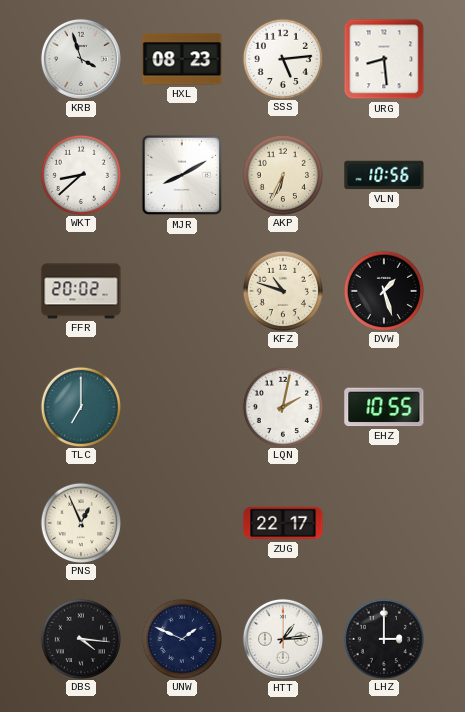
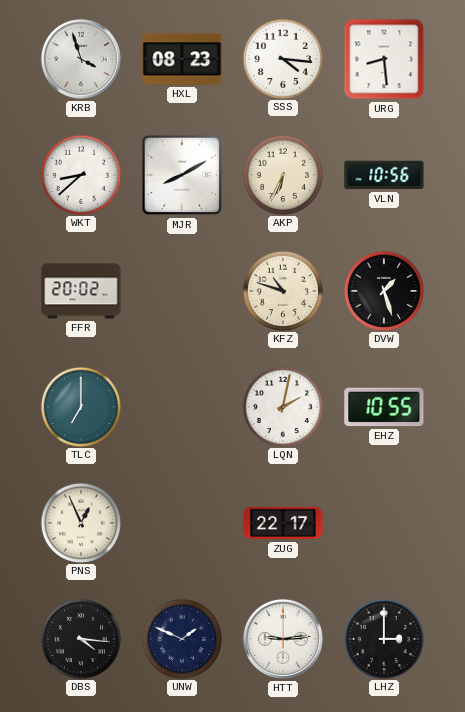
SSS: 5:14 -> 4:16
HTT: 1:14 -> 9:14
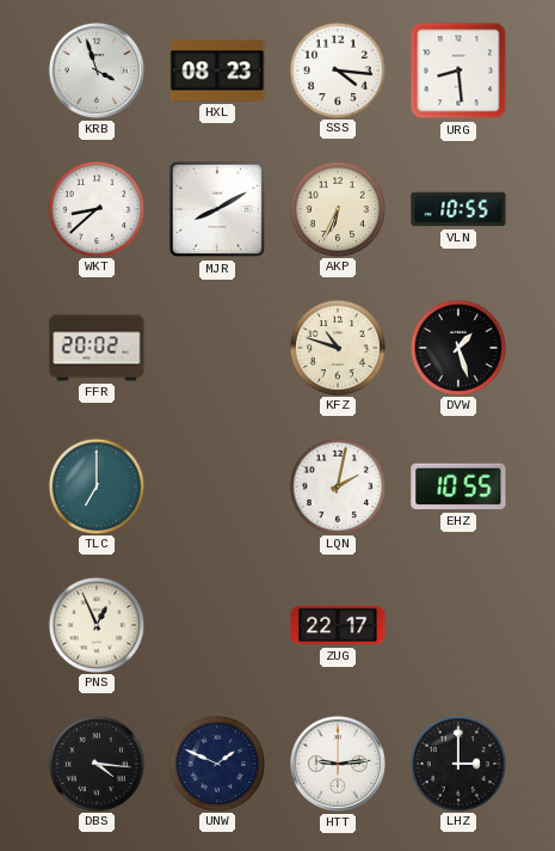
VLN: 10:56 -> 10:55
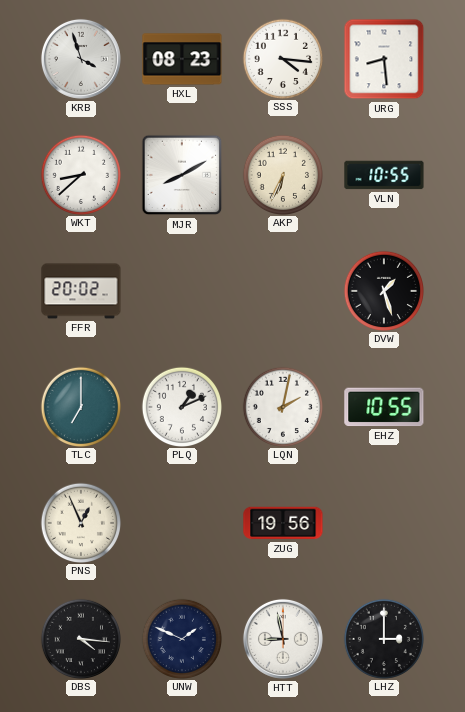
KFZ: 10:48 -> none
PLQ: none -> 1:11
ZUG: 22:17 -> 19:56
HTT: 9:14 -> 8:58
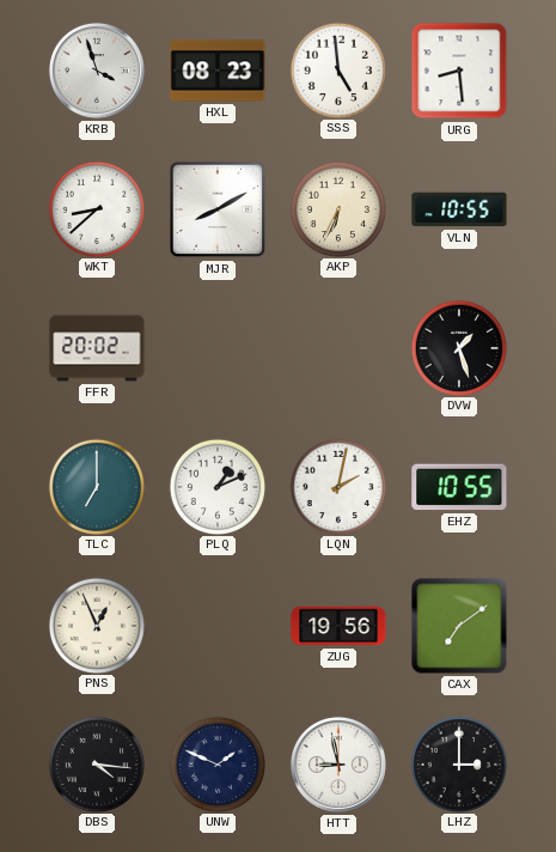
SSS: 4:16 -> 4:59
CAX: none -> 7:09
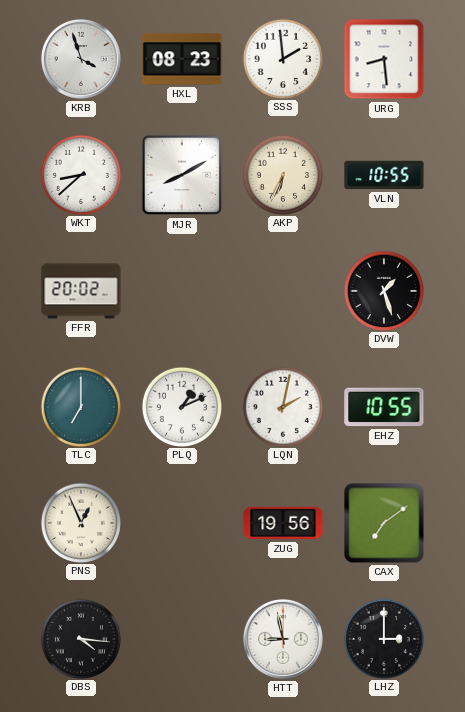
SSS: 4:59 -> 1:59
UNW: 1:49 -> none
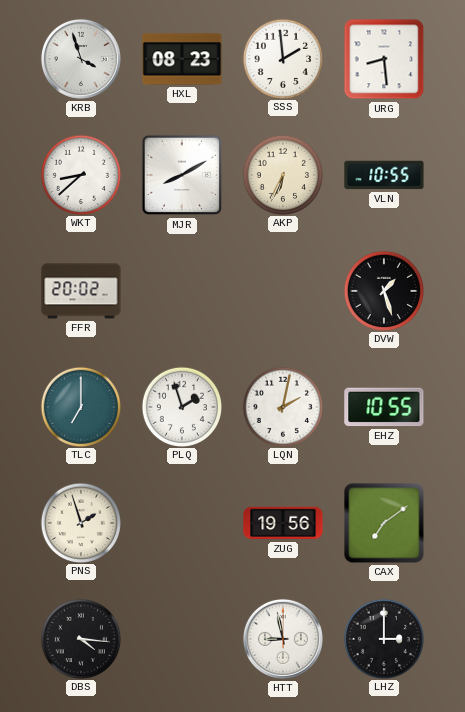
PLQ: 1:11 -> 1:57
PNS: 12:56 -> 1:57
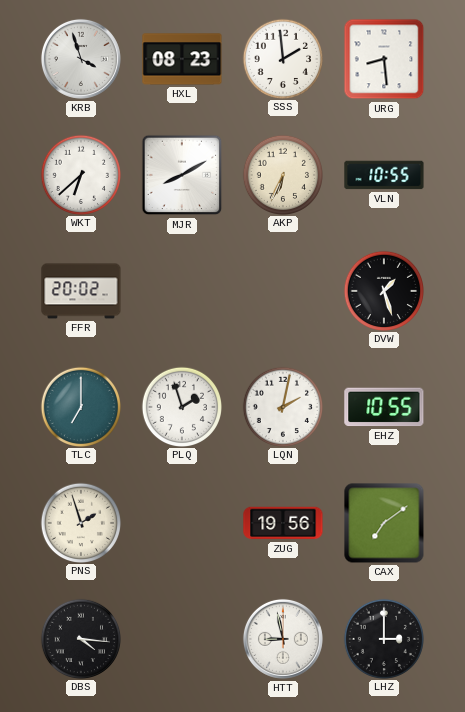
WKT: 8:38 -> 6:38
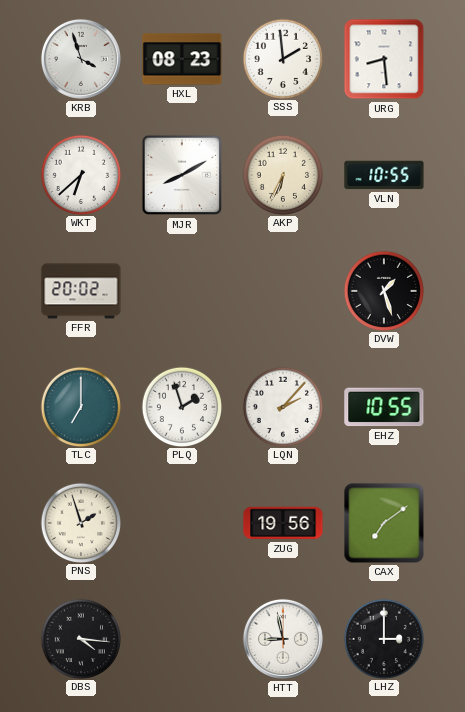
LQN: 2:02 -> 2:07
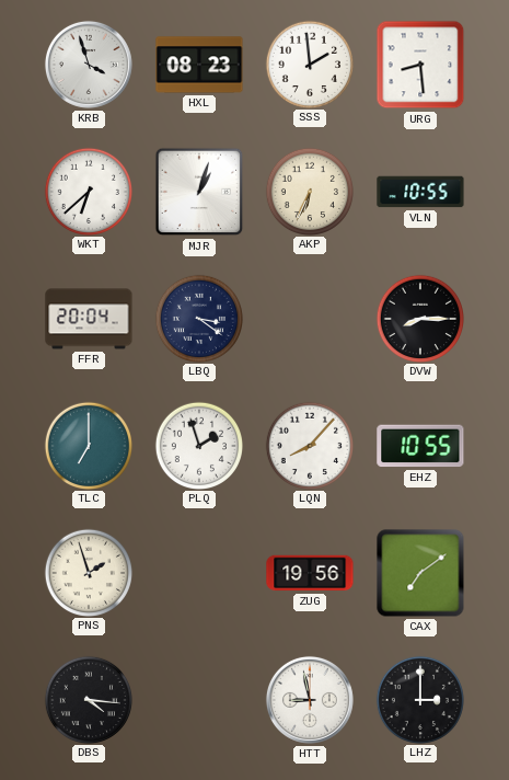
MJR: 8:10 -> 1:03
FFR: 20:02 -> 20:04
LBQ: none -> 3:21
DVW: 1:27 -> 8:15
LQN: 2:07 -> 8:07
